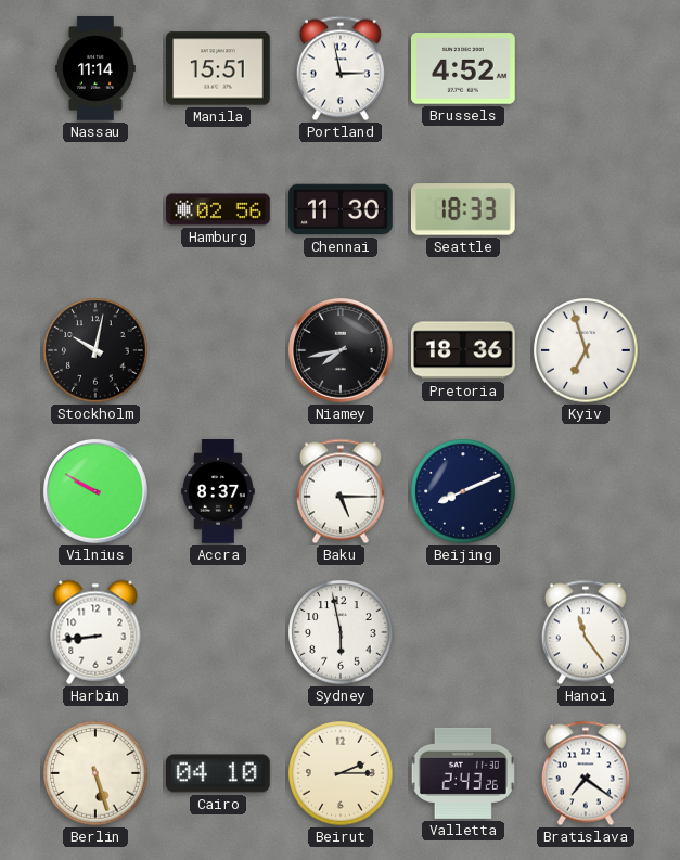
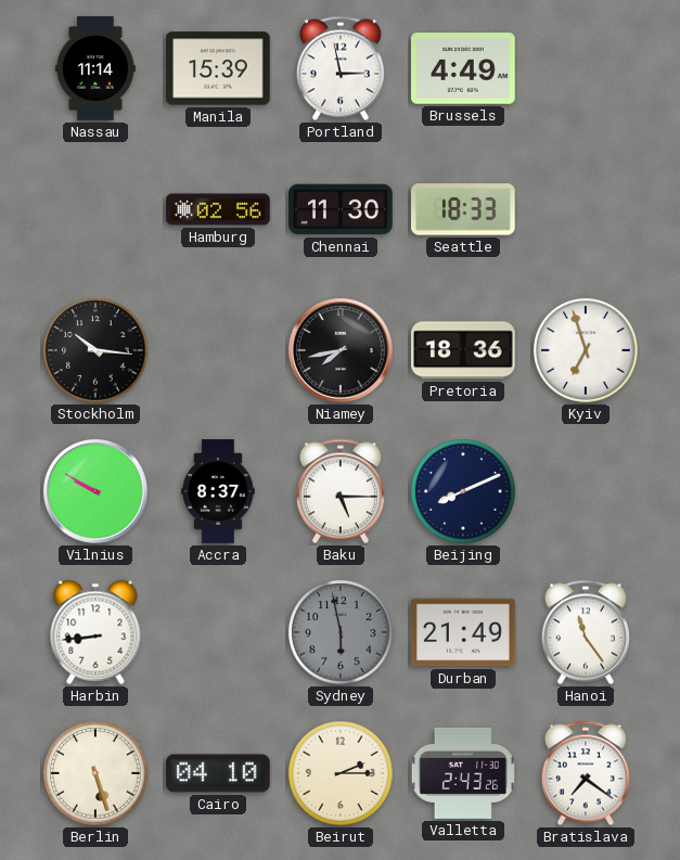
Manila: 15:51 -> 15:39
Brussels: 4:52 -> 4:49
Stockholm: 10:02 -> 10:16
Sydney dial: white -> grey
Durban: none -> 21:49
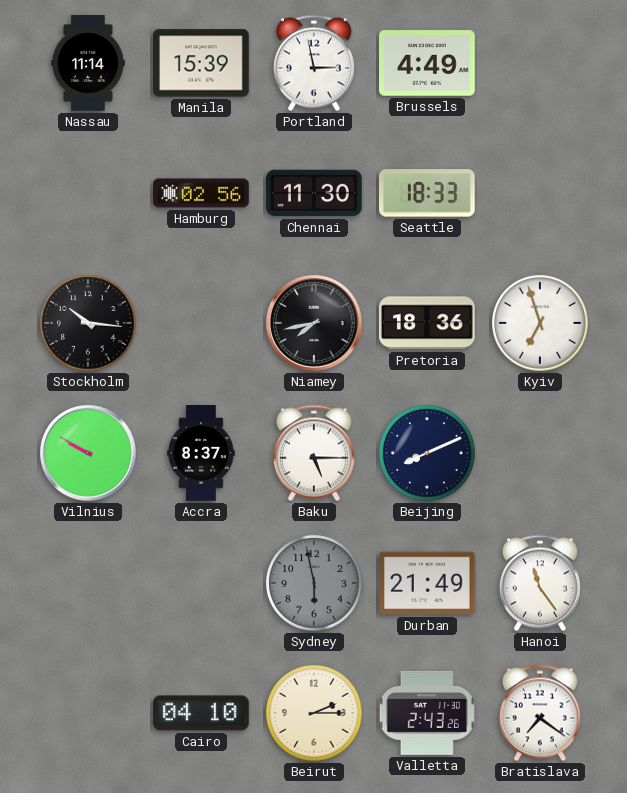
Harbin: 8:44 -> none
Berlin: 5:27 -> none
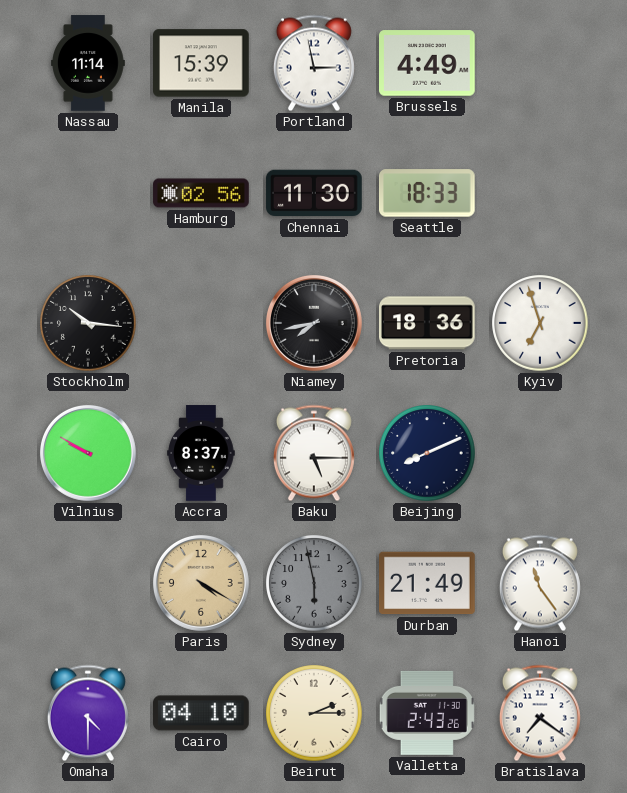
Paris: none -> 4:20
Omaha: none -> 4:30
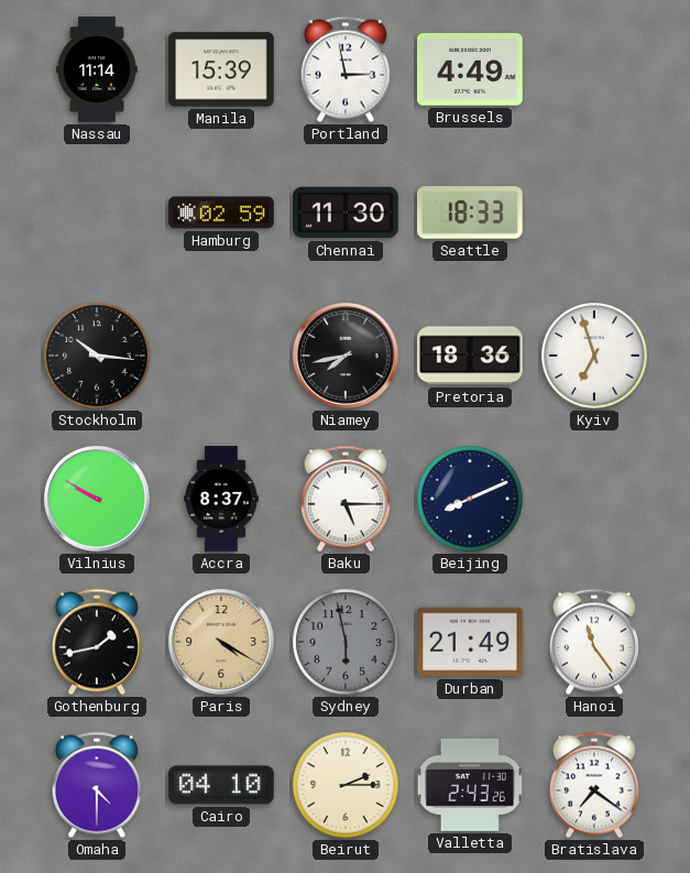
Hamburg: 02:56 -> 02:59
Gothenburg: none -> 1:43
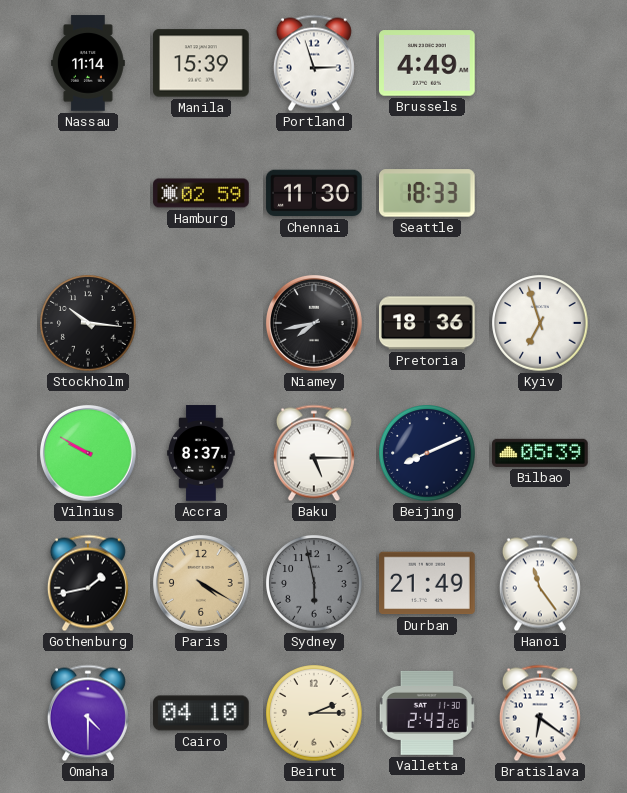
Portland: 2:58 -> 2:57
Bilbao: none -> 05:39
Bratislava: 7:21 -> 6:21
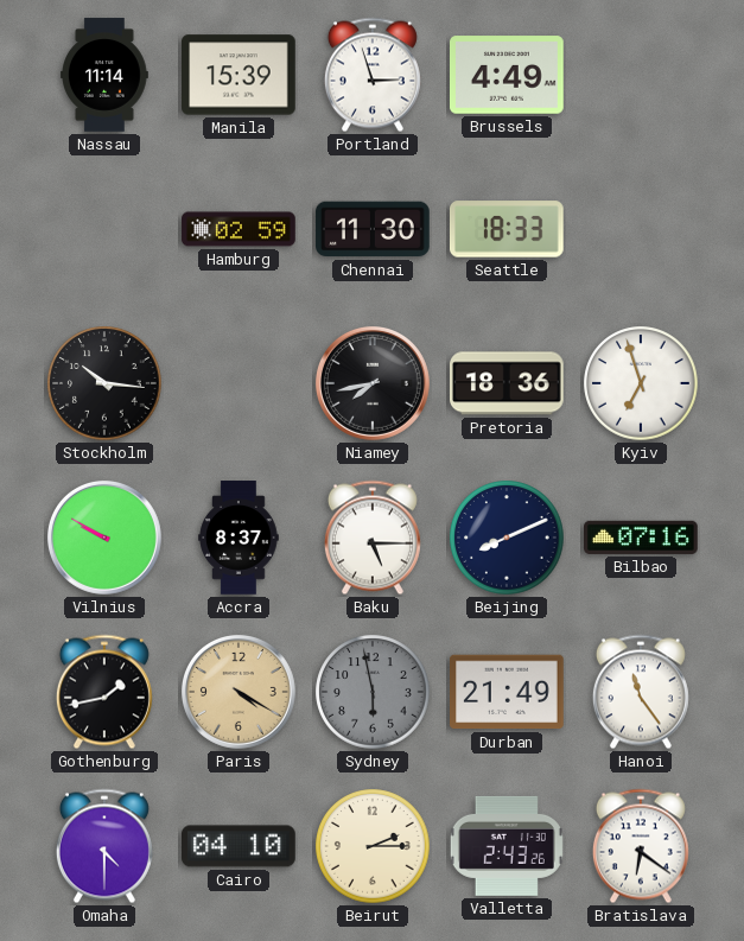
Bilbao: 05:39 -> 07:16
